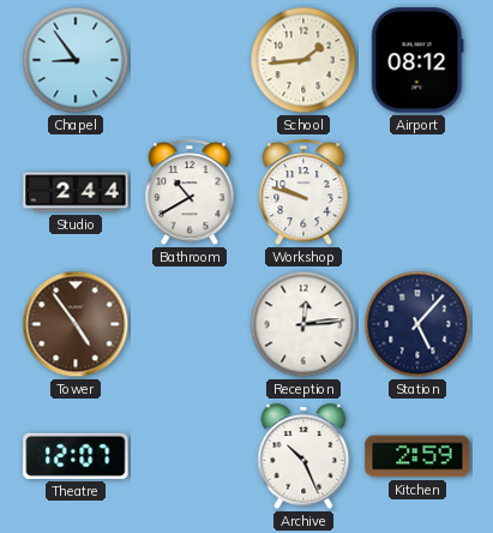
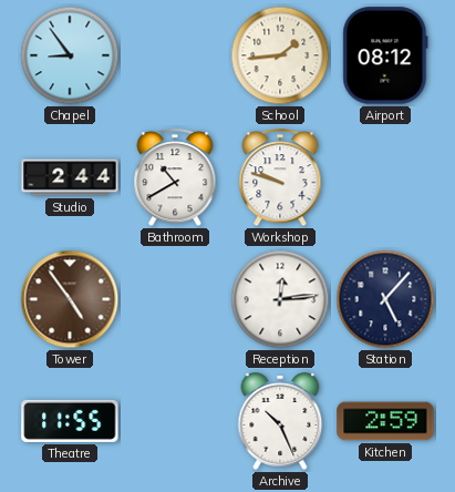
Theatre: 12:07 -> 11:55
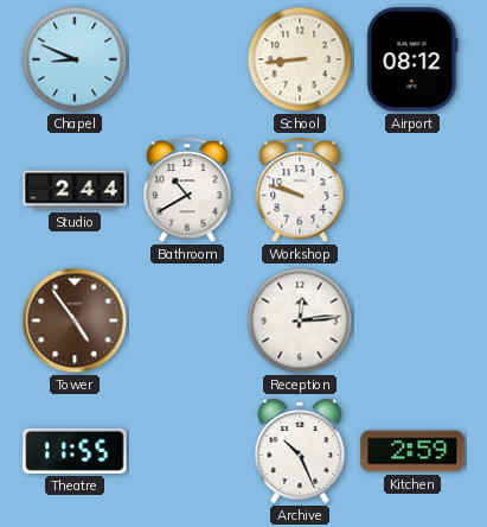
Chapel: 8:54 -> 8:49
School: 1:44 -> 8:44
Station: 5:07 -> none
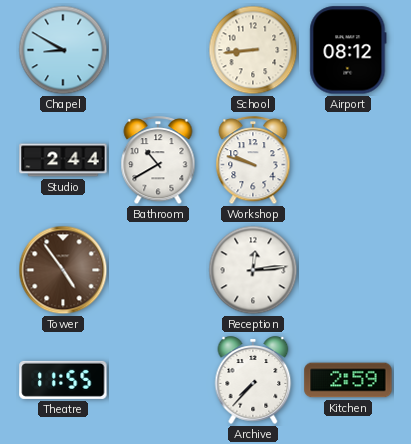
Chapel: 8:49 -> 8:50
Archive: 10:26 -> 7:37
